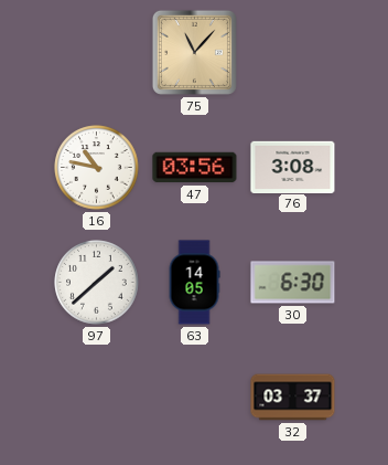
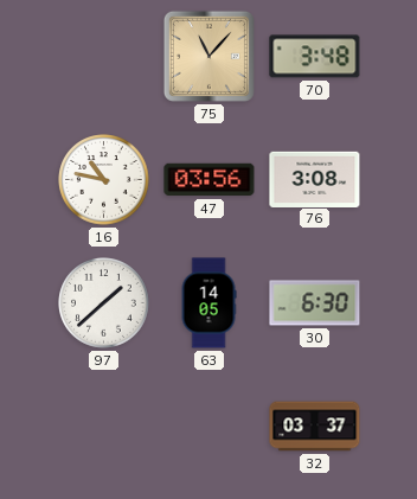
70: none -> 3:48
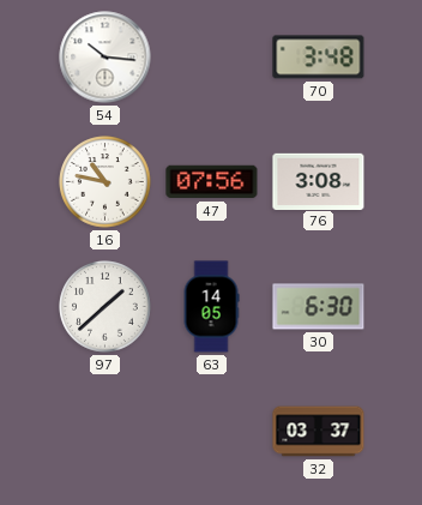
54: none -> 10:16
75: 11:07 -> none
47: 03:56 -> 07:56
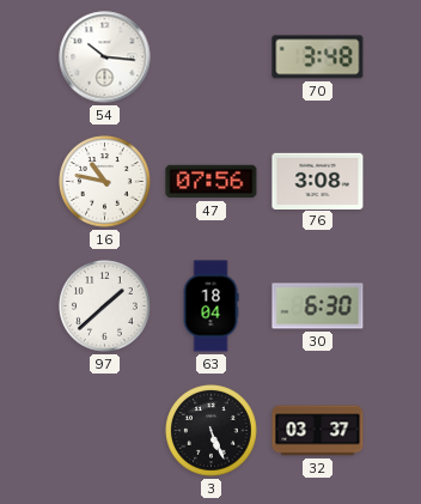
63: 14:05 -> 18:04
3: none -> 5:26
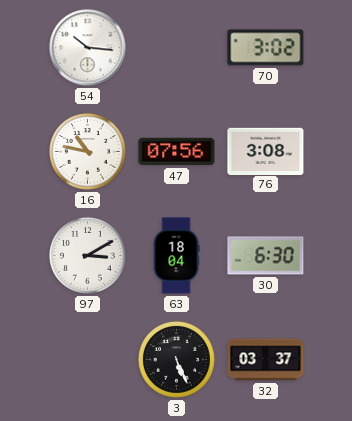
70: 3:48 -> 3:02
97: 1:38 -> 3:10
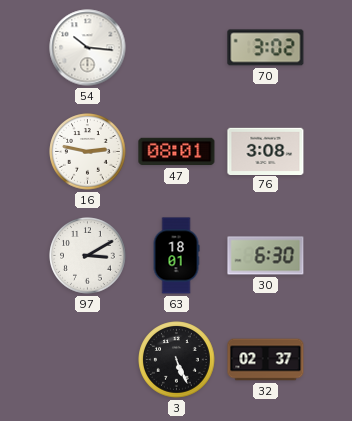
16: 10:47 -> 2:47
47: 07:56 -> 08:01
63: 18:04 -> 18:01
32: 03:37 -> 02:37
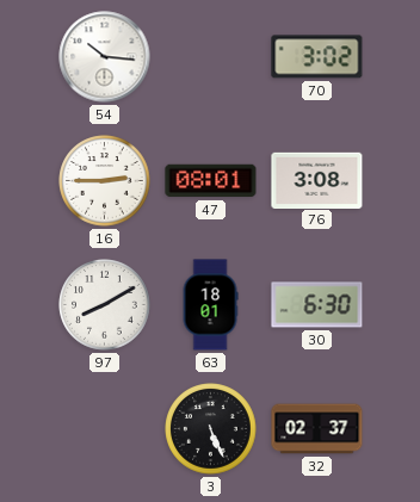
16: 2:47 -> 2:45
97: 3:10 -> 8:10
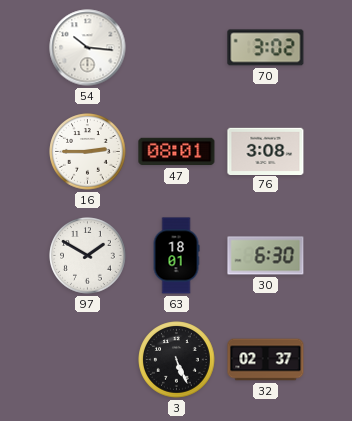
97: 8:10 -> 1:50
